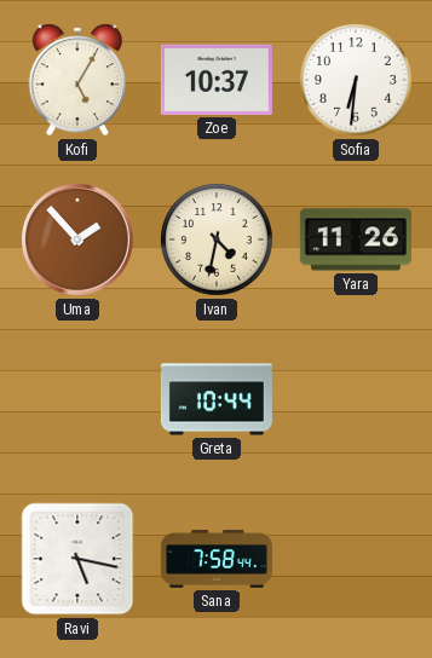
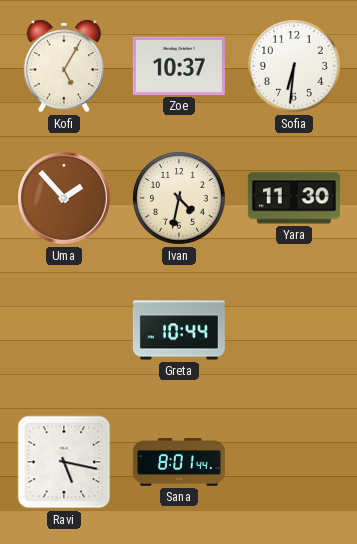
Yara: 11:26 -> 11:30
Sana: 7:58 -> 8:01
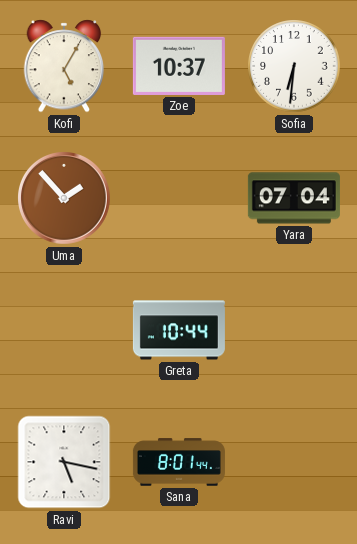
Ivan: 4:32 -> none
Yara: 11:30 -> 07:04
